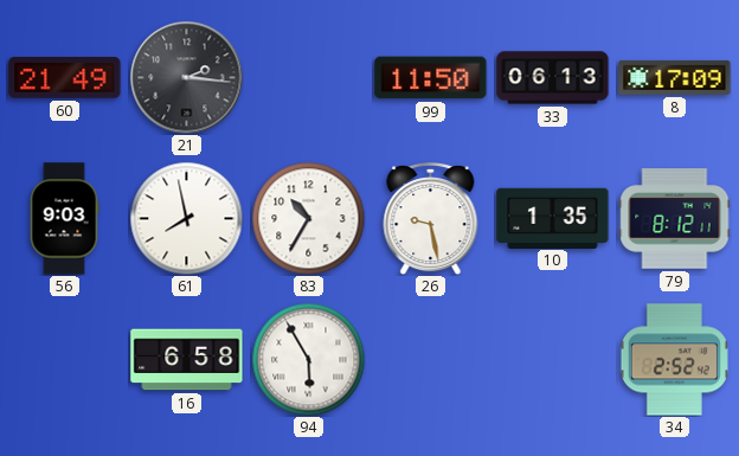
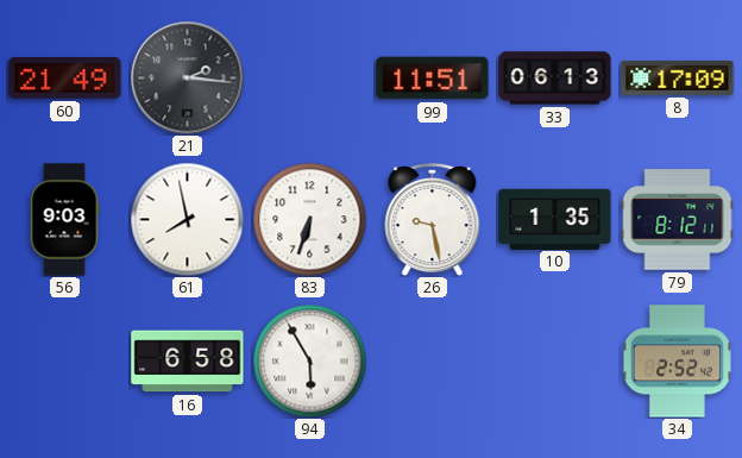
99: 11:50 -> 11:51
83: 10:35 -> 6:33
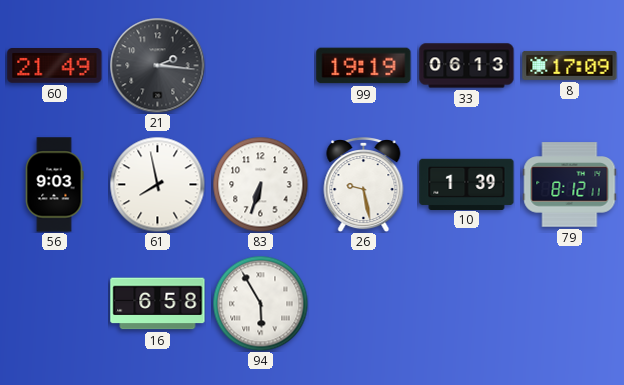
99: 11:51 -> 19:19
10: 1:35 -> 1:39
34: 2:52 -> none
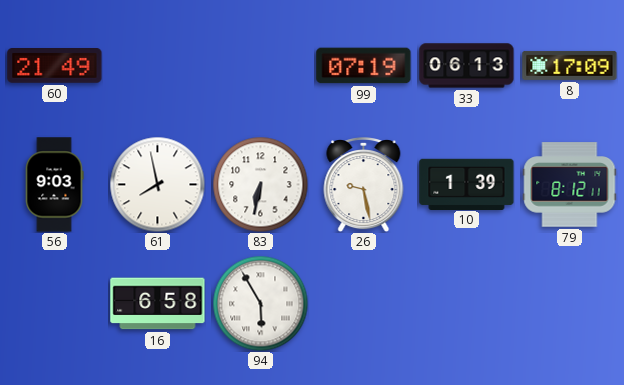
21: 2:16 -> none
99: 19:19 -> 07:19
83: 6:33 -> 6:32
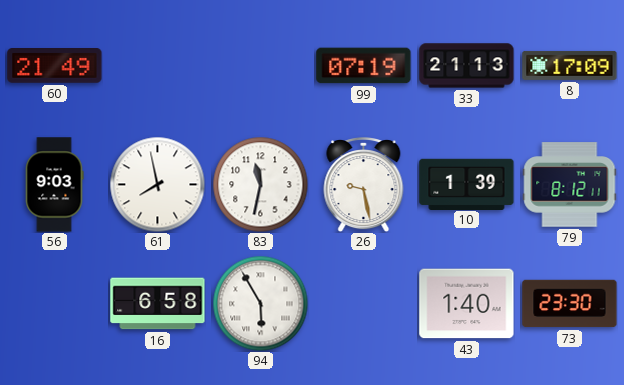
33: 06:13 -> 21:13
83: 6:32 -> 11:32
43: none -> 1:40
73: none -> 23:30
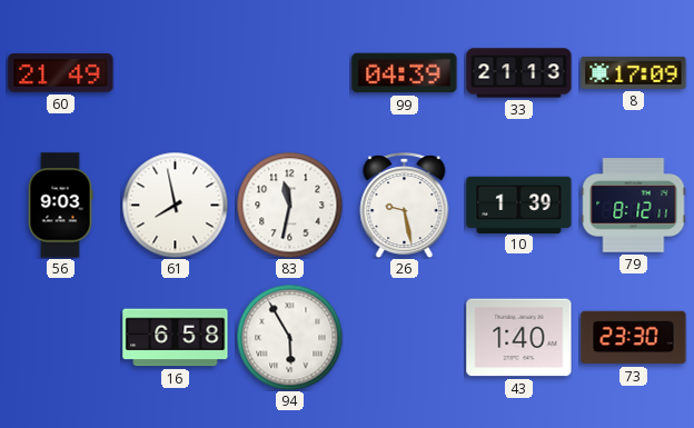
99: 07:19 -> 04:39
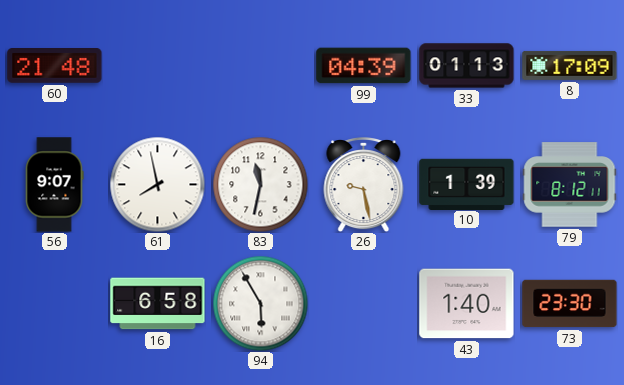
60: 21:49 -> 21:48
33: 21:13 -> 01:13
56: 9:03 -> 9:07
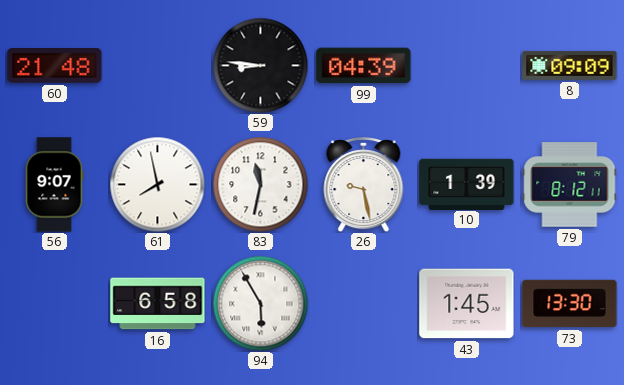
59: none -> 8:46
33: 01:13 -> none
8: 17:09 -> 09:09
43: 1:40 -> 1:45
73: 23:30 -> 13:30
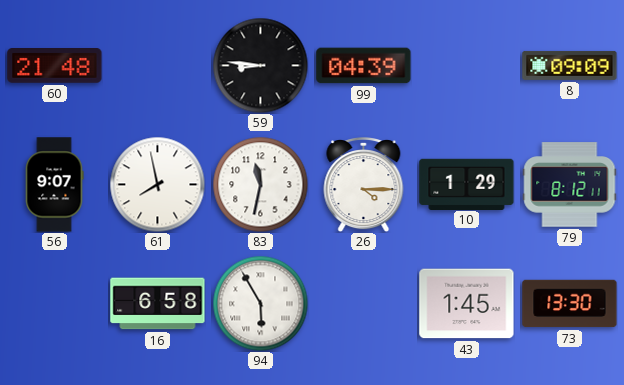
26: 9:28 -> 4:15
10: 1:39 -> 1:29
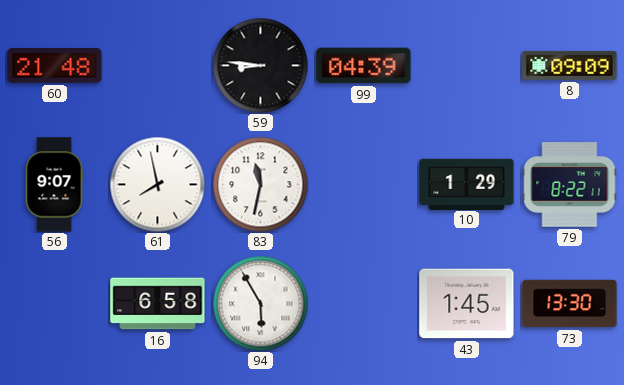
26: 4:15 -> none
79: 8:12 -> 8:22
